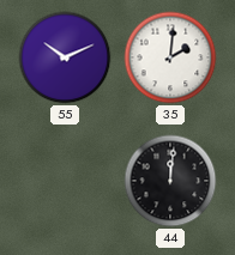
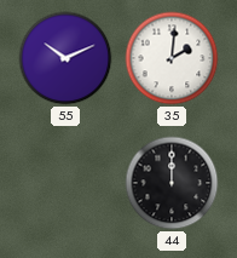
44: 12:01 -> 12:00
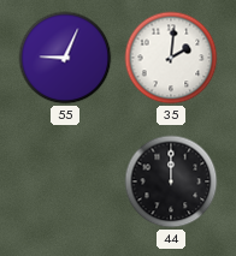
55: 10:11 -> 9:04
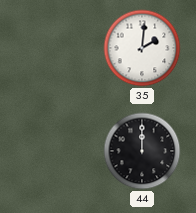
55: 9:04 -> none
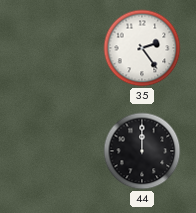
35: 2:01 -> 2:24
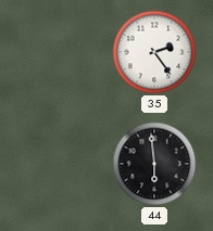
44: 12:00 -> 5:59
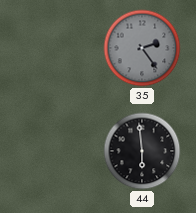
35 dial: white -> grey
